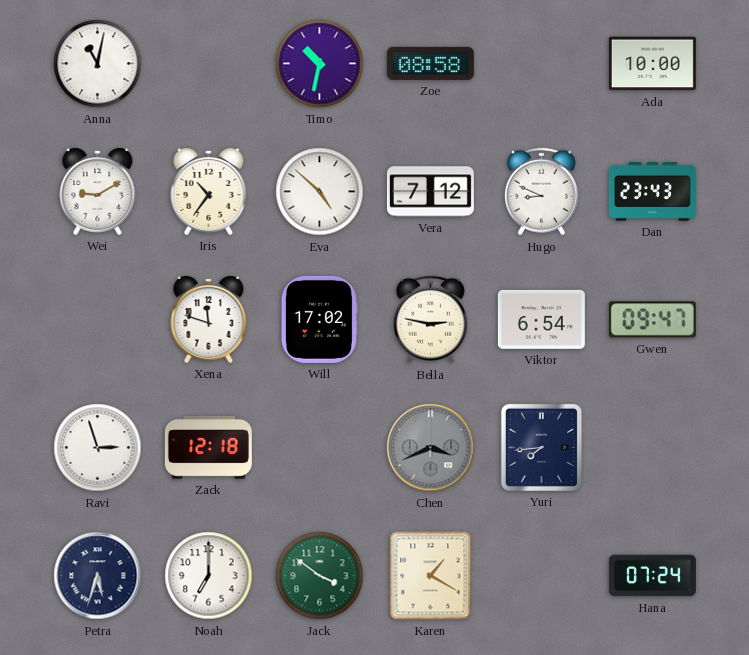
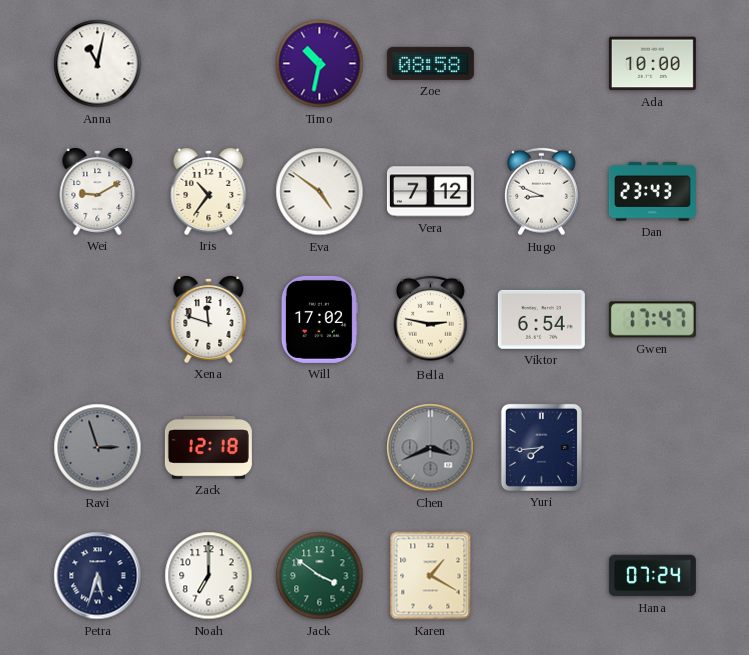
Eva: 4:52 -> 4:51
Gwen: 09:47 -> 17:47
Ravi dial: white -> grey
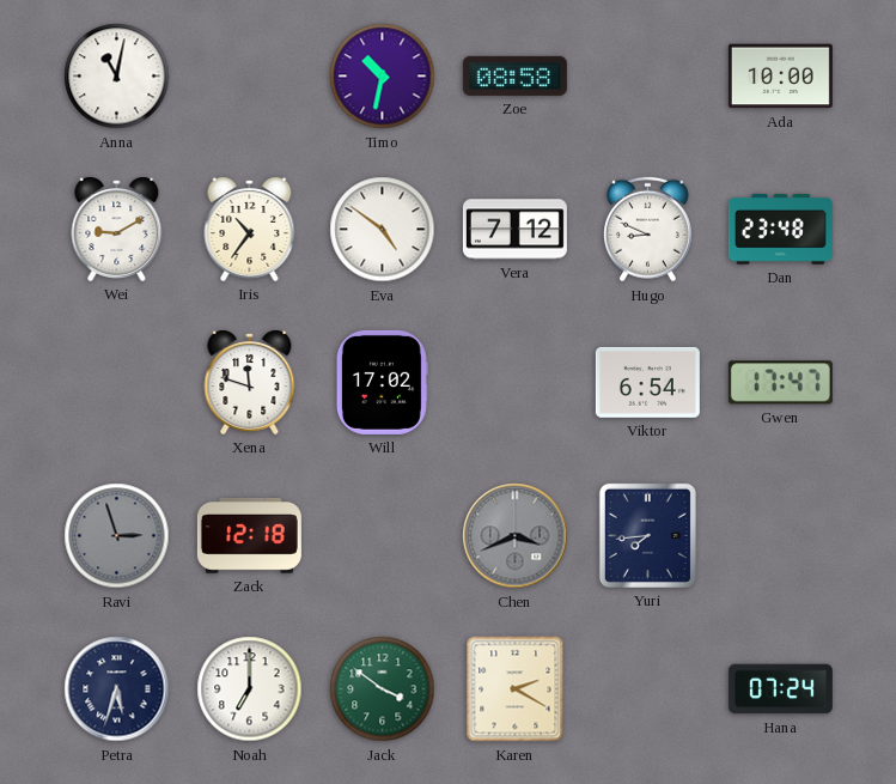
Dan: 23:43 -> 23:48
Bella: 2:47 -> none
Karen: 1:20 -> 2:20
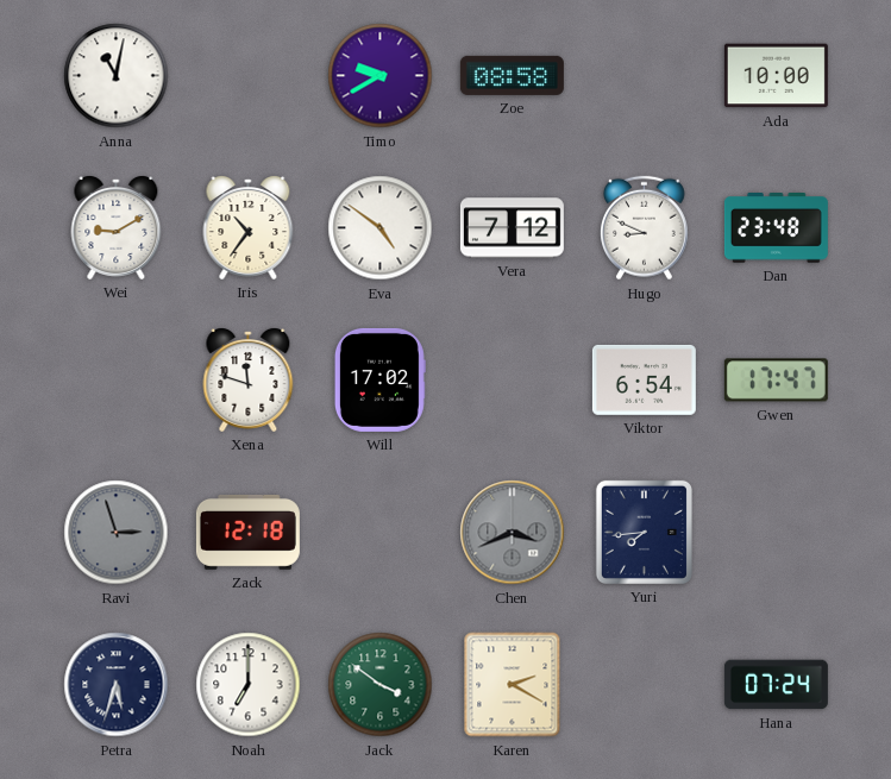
Timo: 10:32 -> 9:40
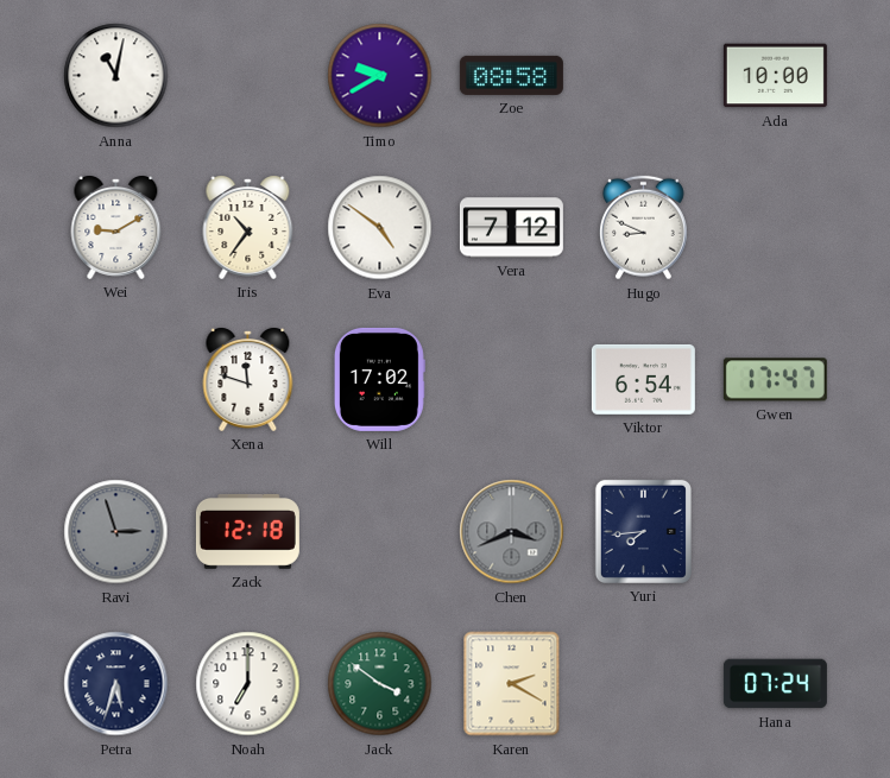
Dan: 23:48 -> none
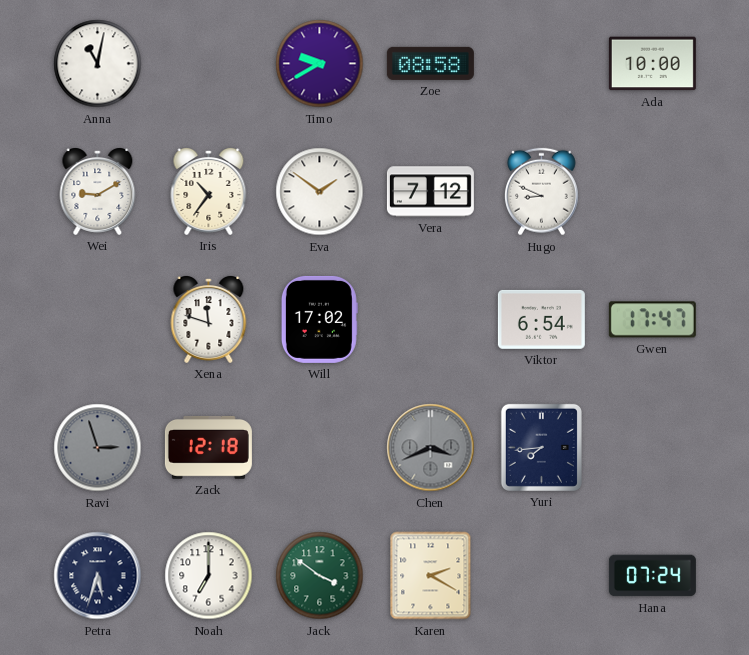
Eva: 4:51 -> 1:51
